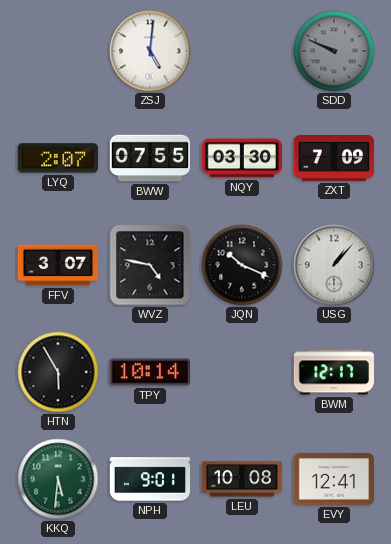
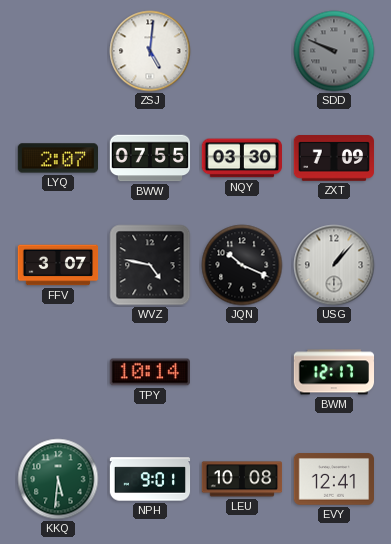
HTN: 5:55 -> none
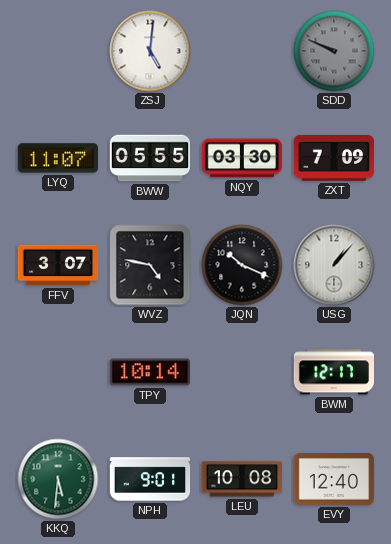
LYQ: 2:07 -> 11:07
BWW: 07:55 -> 05:55
EVY: 12:41 -> 12:40
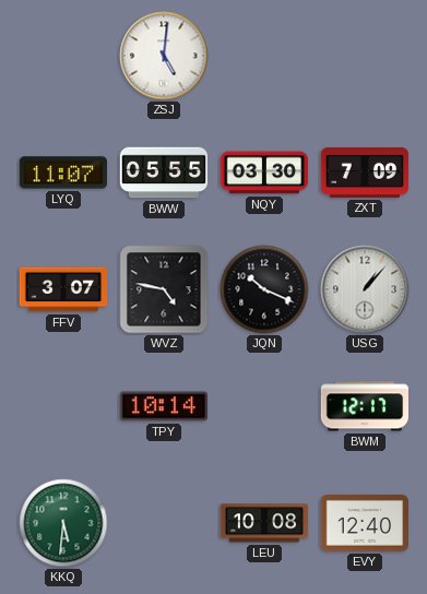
SDD: 9:49 -> none
NPH: 9:01 -> none
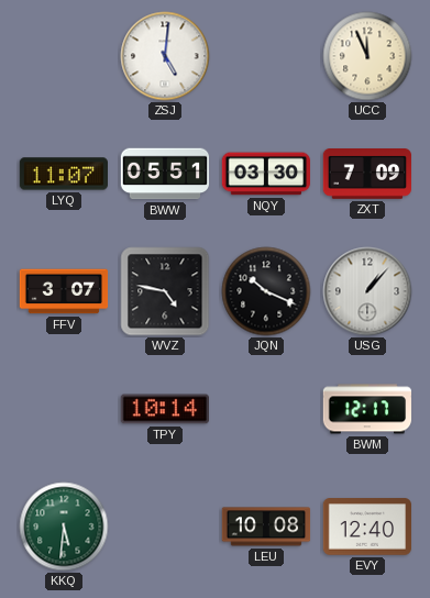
UCC: none -> 11:56
BWW: 05:55 -> 05:51
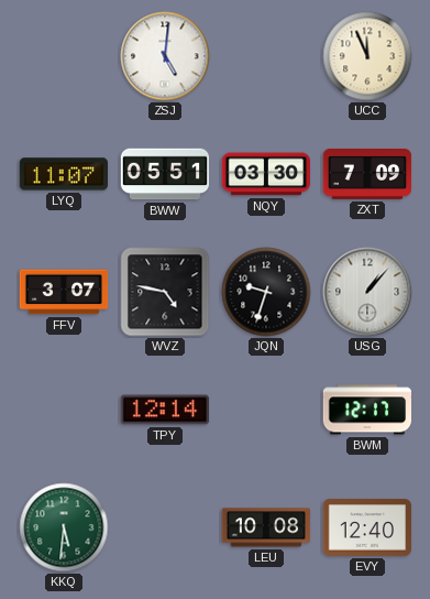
JQN: 10:19 -> 9:33
TPY: 10:14 -> 12:14
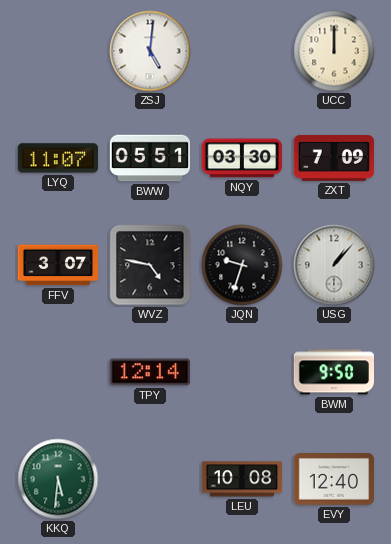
UCC: 11:56 -> 12:00
BWM: 12:17 -> 9:50
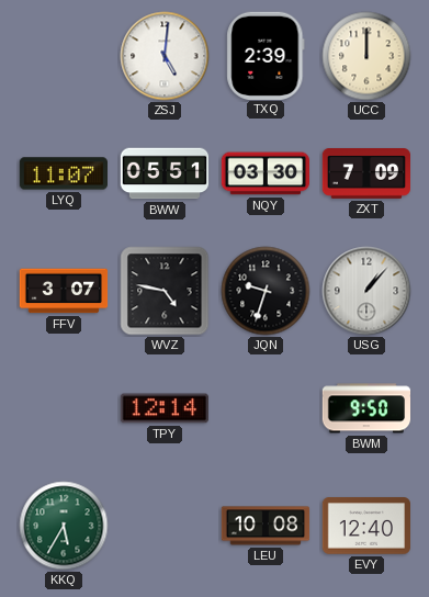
TXQ: none -> 2:39
KKQ: 5:31 -> 5:35
